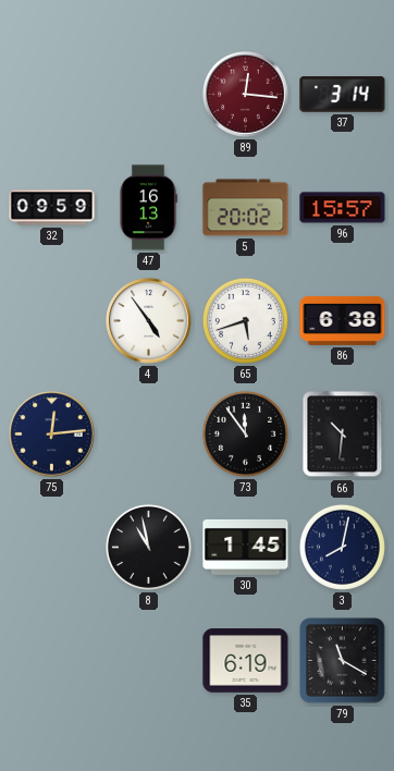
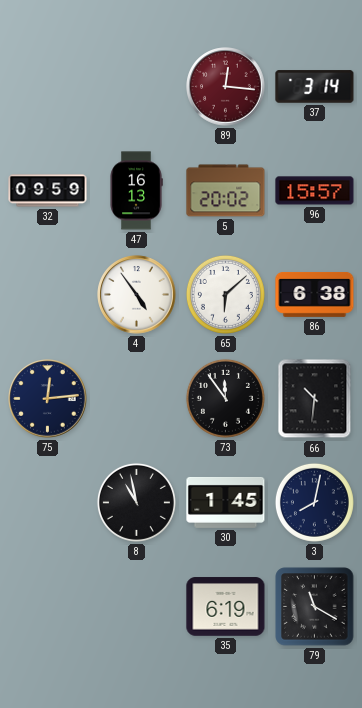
65: 5:42 -> 6:08
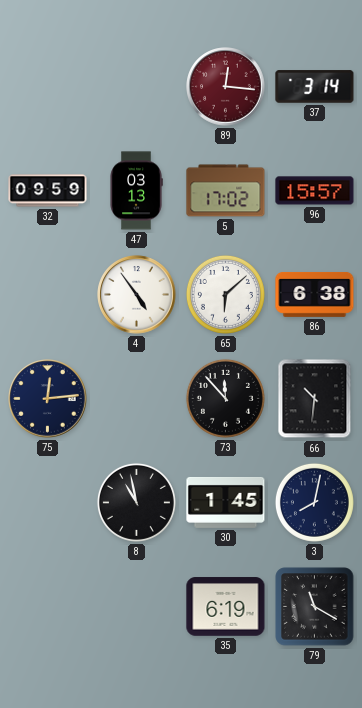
47: 16:13 -> 03:13
5: 20:02 -> 17:02
73: 11:54 -> 11:53
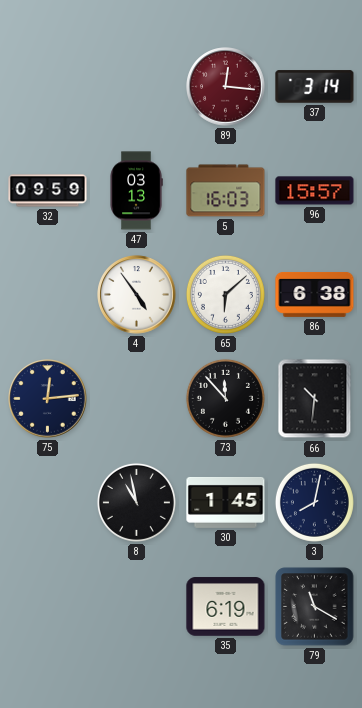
5: 17:02 -> 16:03
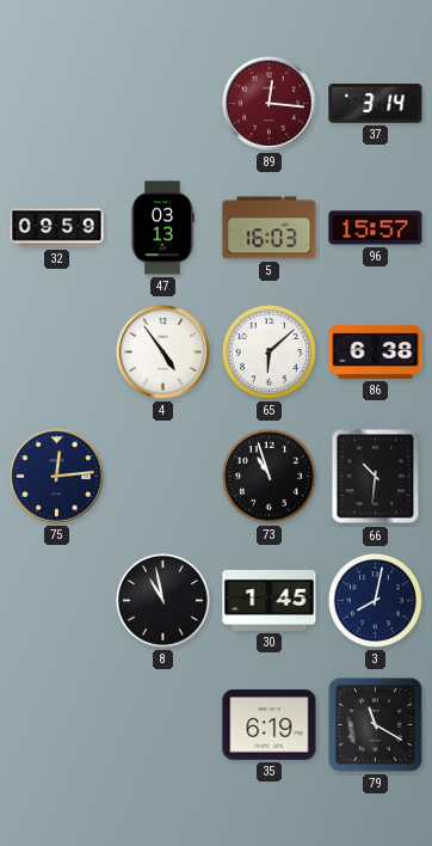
73: 11:53 -> 10:57
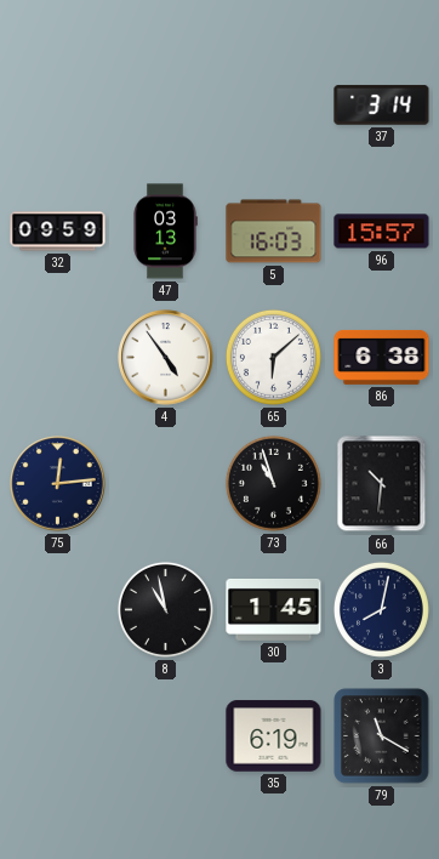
89: 12:16 -> none
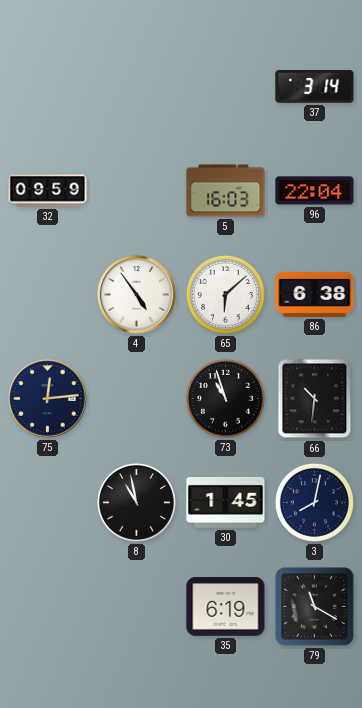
47: 03:13 -> none
96: 15:57 -> 22:04
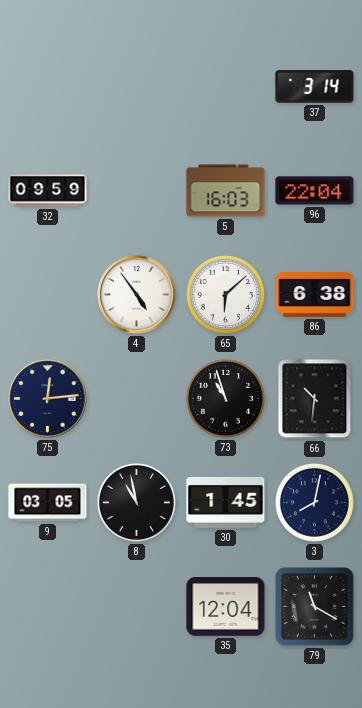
9: none -> 03:05
35: 6:19 -> 12:04
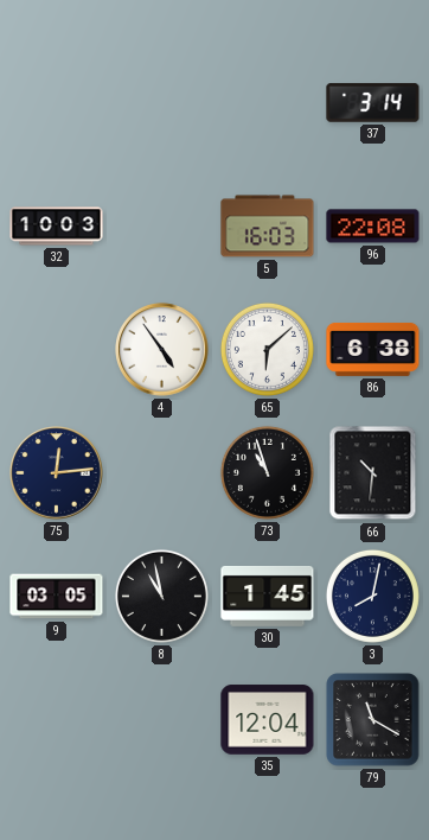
32: 09:59 -> 10:03
96: 22:04 -> 22:08
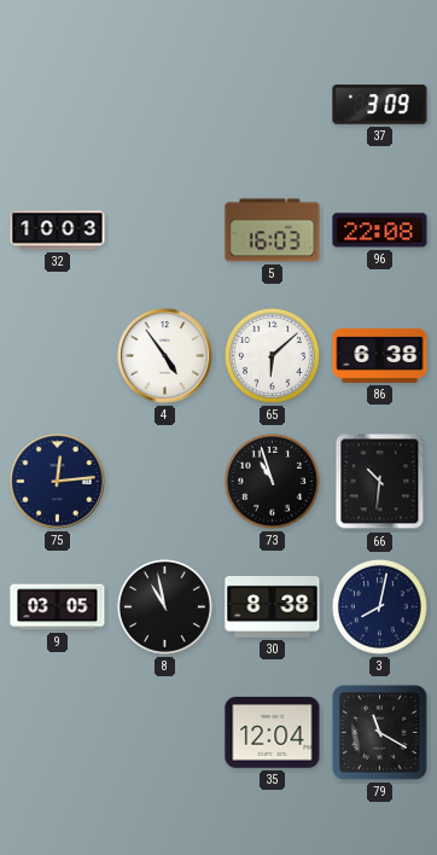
37: 3:14 -> 3:09
30: 1:45 -> 8:38
